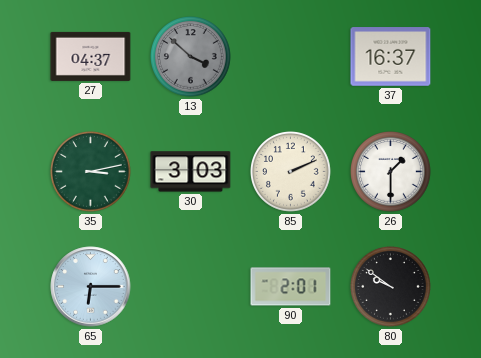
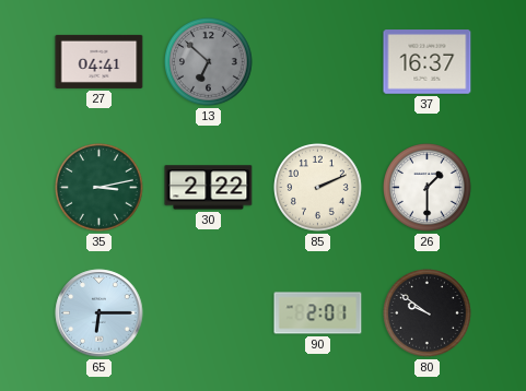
27: 04:37 -> 04:41
13: 3:52 -> 6:52
30: 3:03 -> 2:22
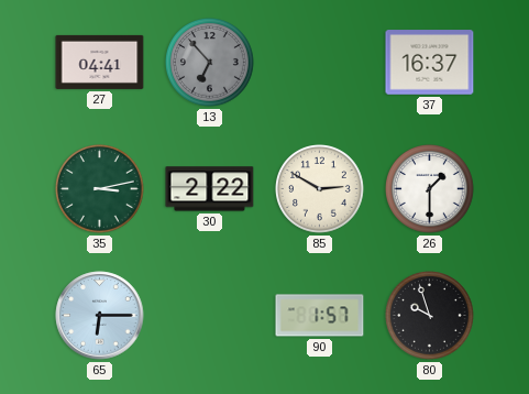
13: 6:52 -> 6:53
85: 2:11 -> 2:50
90: 2:01 -> 1:57
80: 9:51 -> 9:57
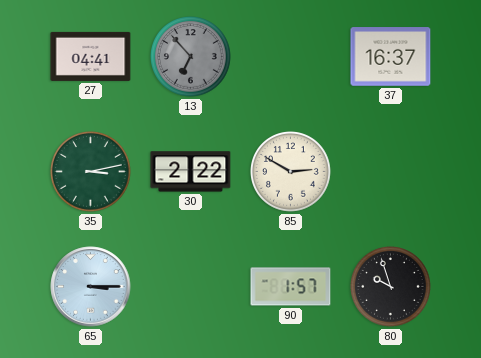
26: 1:30 -> none
65: 6:15 -> 3:15
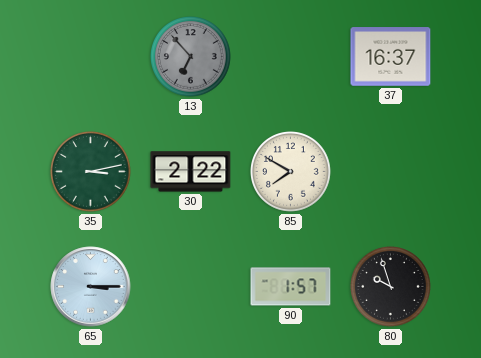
27: 04:41 -> none
85: 2:50 -> 7:50
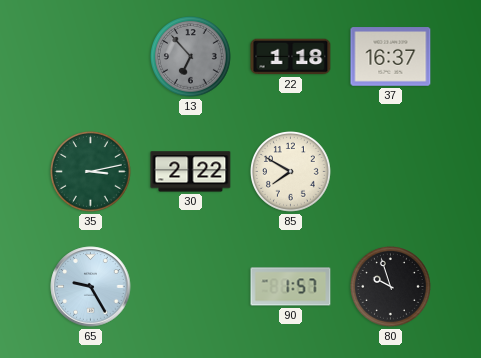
22: none -> 1:18
65: 3:15 -> 9:25
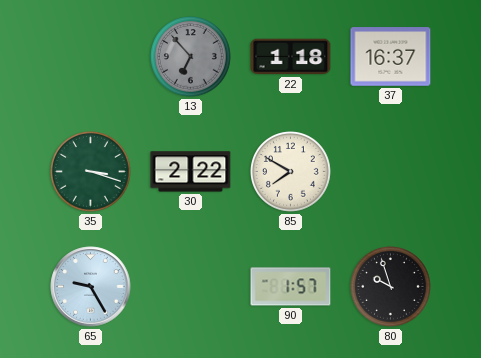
35: 3:13 -> 3:18
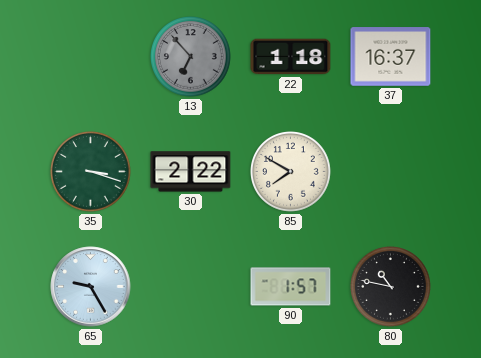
80: 9:57 -> 10:47
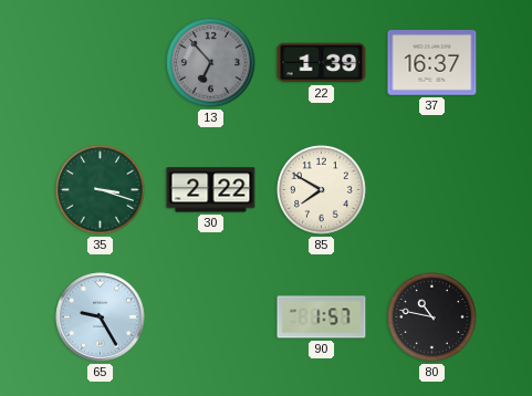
22: 1:18 -> 1:39
